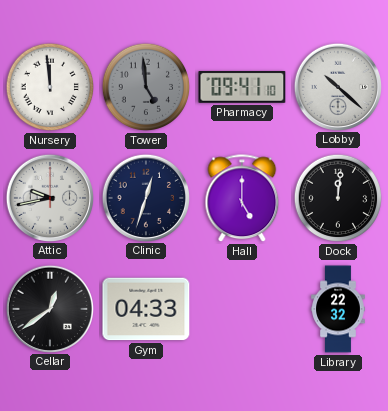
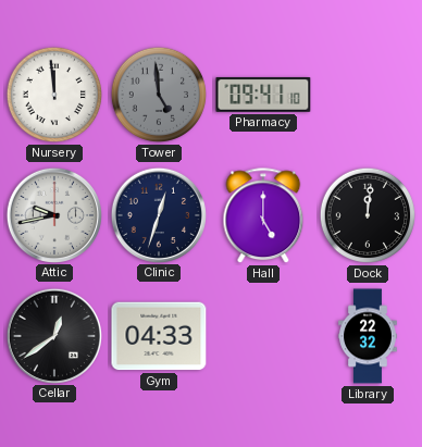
Lobby: 10:22 -> none
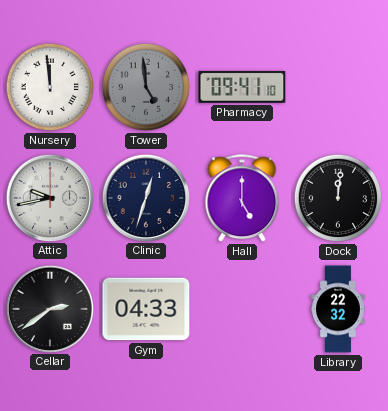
Cellar: 12:39 -> 2:39
